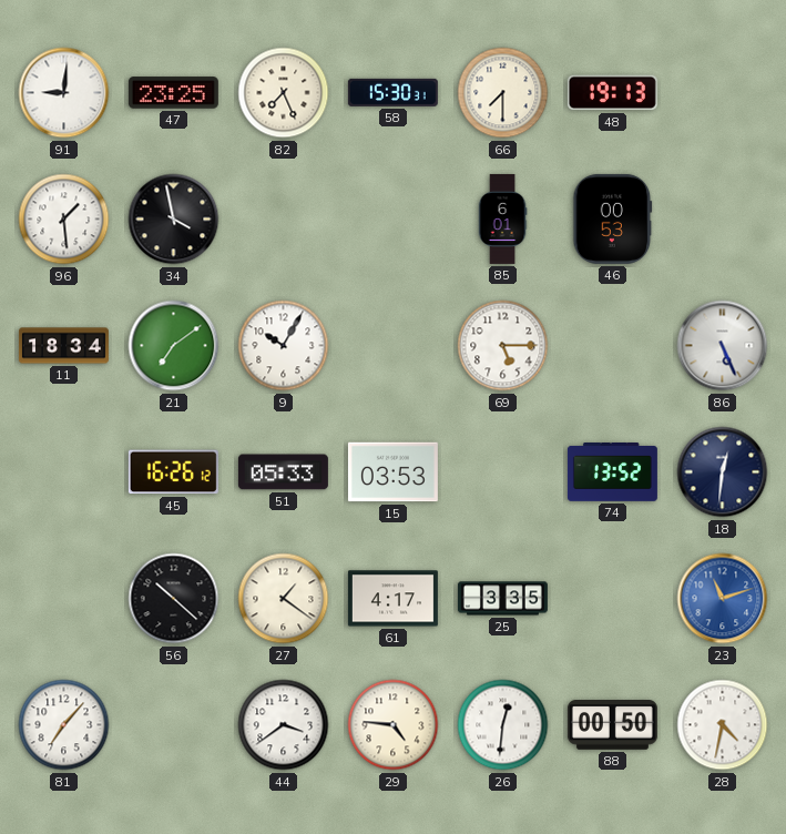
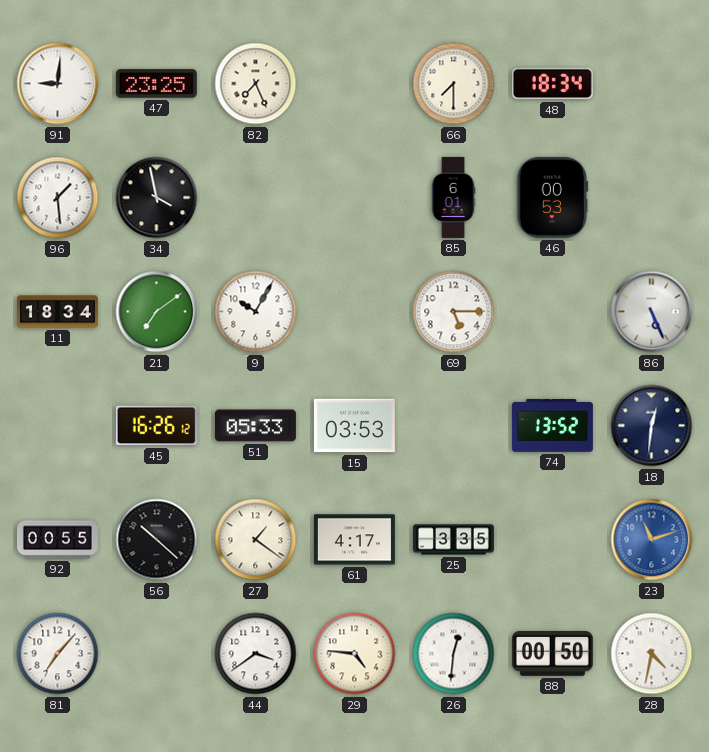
58: 15:30 -> none
48: 19:13 -> 18:34
92: none -> 00:55
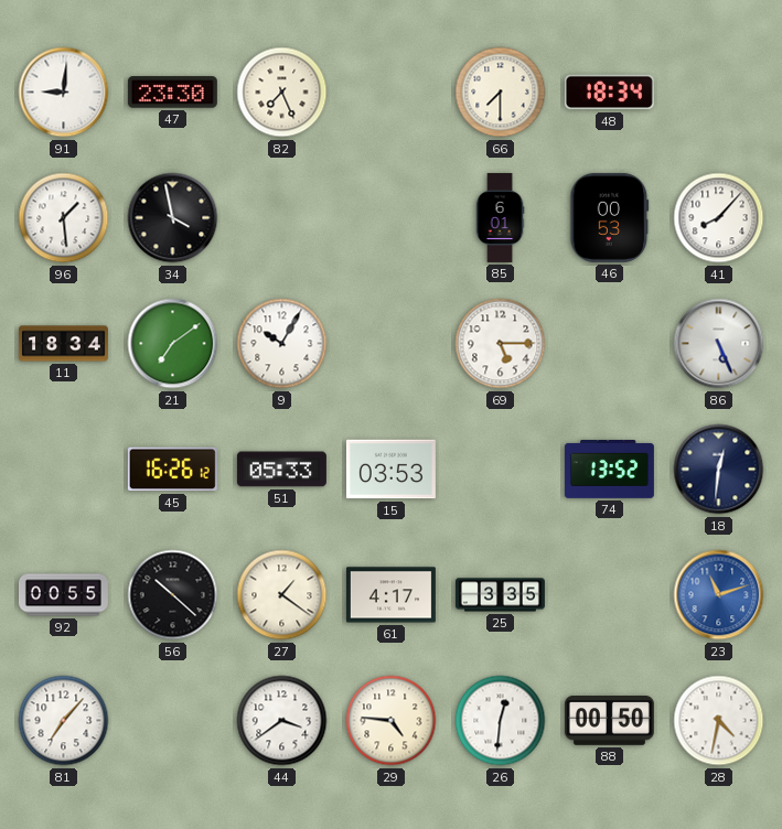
47: 23:25 -> 23:30
41: none -> 8:07
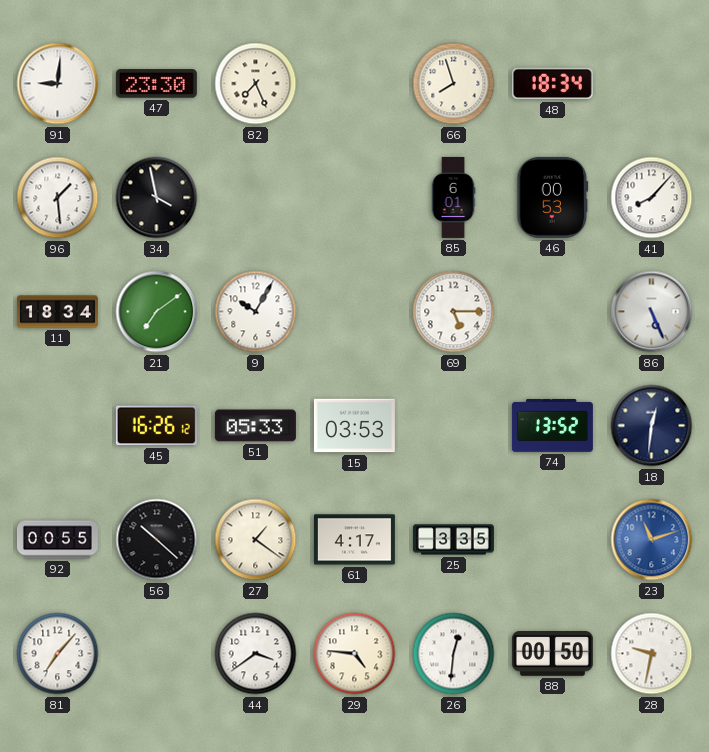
66: 7:30 -> 7:57
28: 4:32 -> 9:32
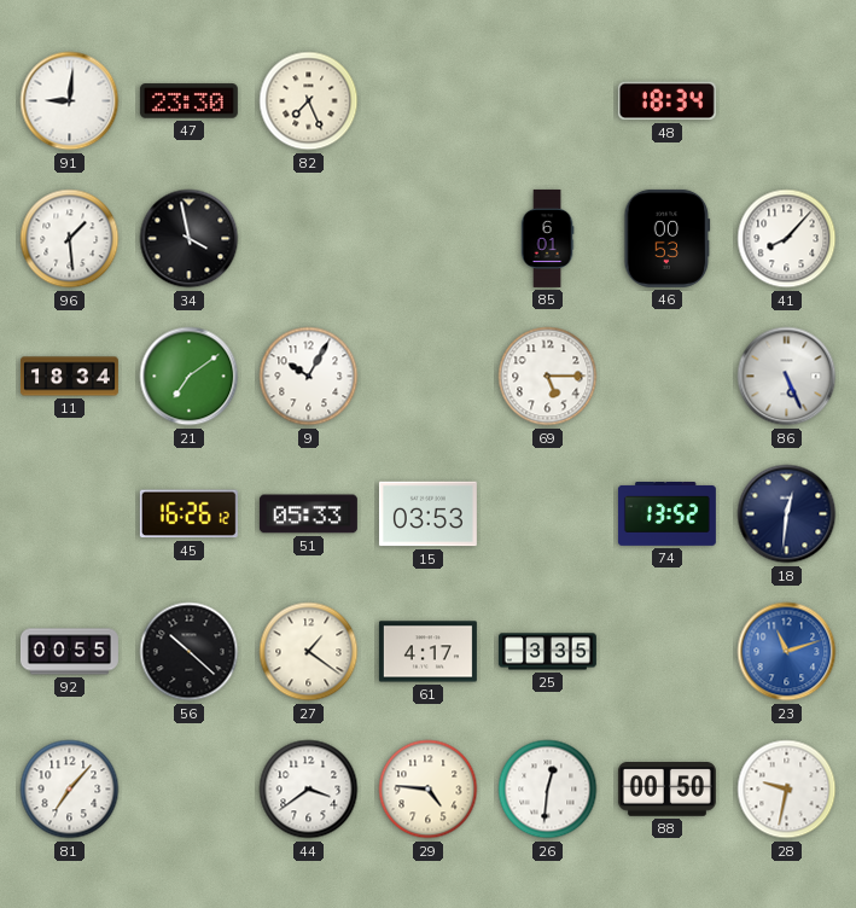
66: 7:57 -> none
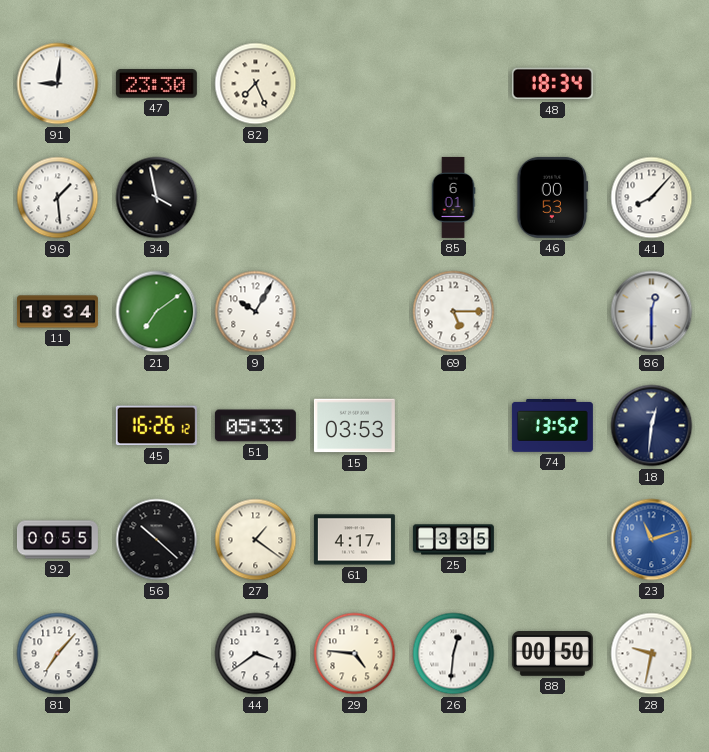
86: 5:26 -> 12:30
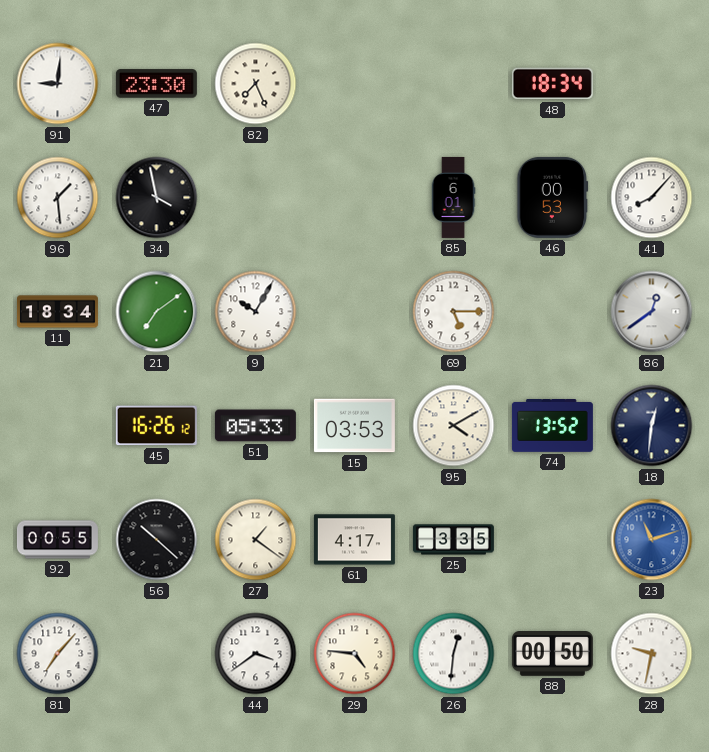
86: 12:30 -> 12:39
95: none -> 4:10
